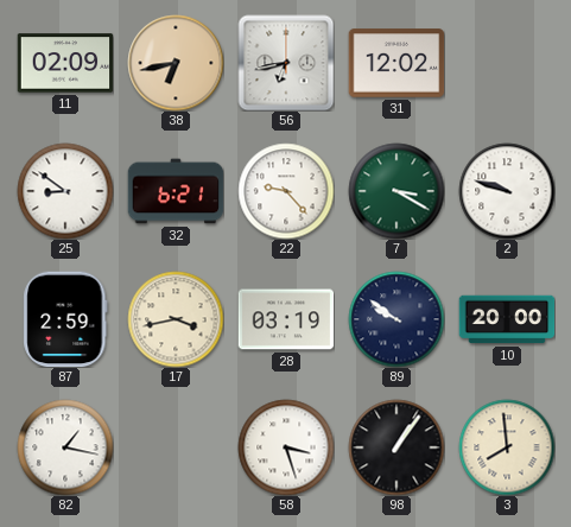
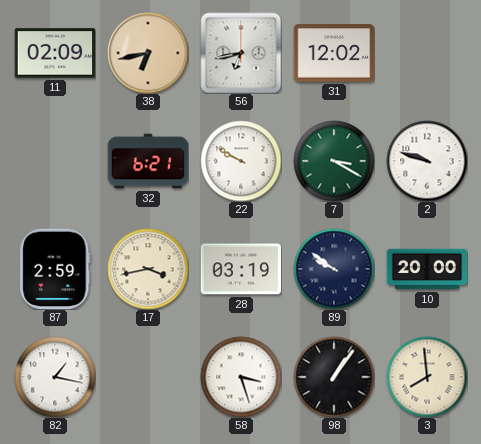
25: 8:51 -> none
22: 9:23 -> 9:50
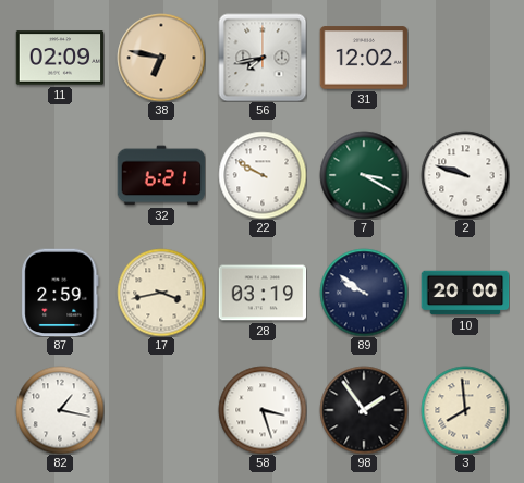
38: 6:43 -> 6:47
56: 6:43 -> 7:43
98: 1:06 -> 1:54
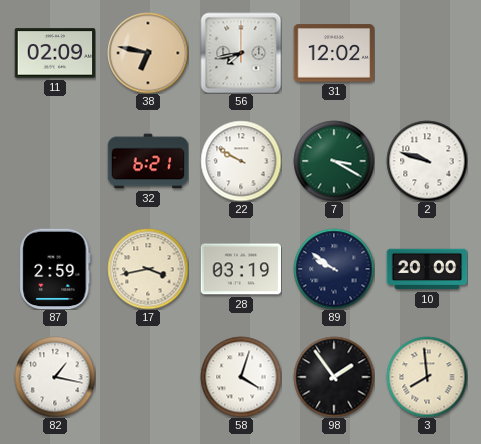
58: 3:27 -> 4:03
